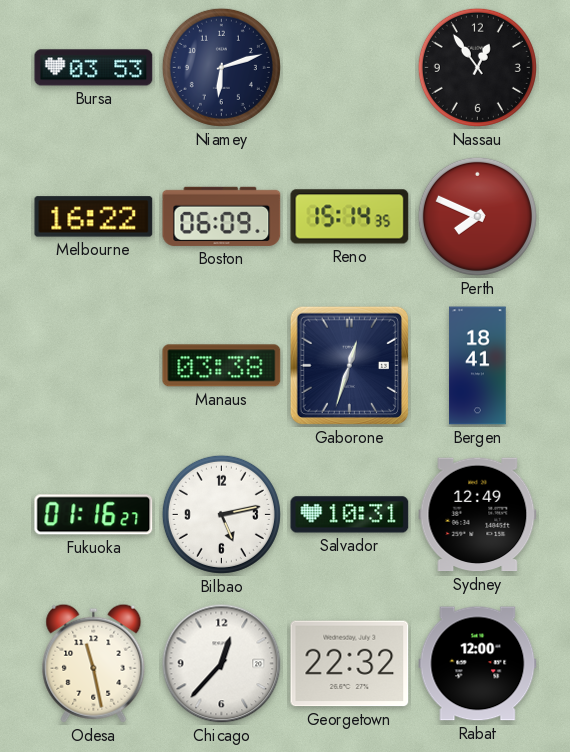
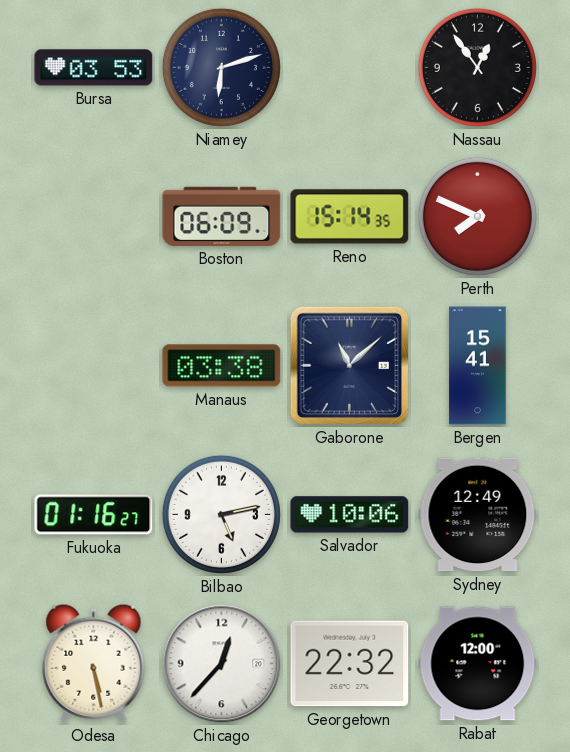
Melbourne: 16:22 -> none
Gaborone: 12:33 -> 11:08
Bergen: 18:41 -> 15:41
Salvador: 10:31 -> 10:06
Odesa: 11:28 -> 5:28
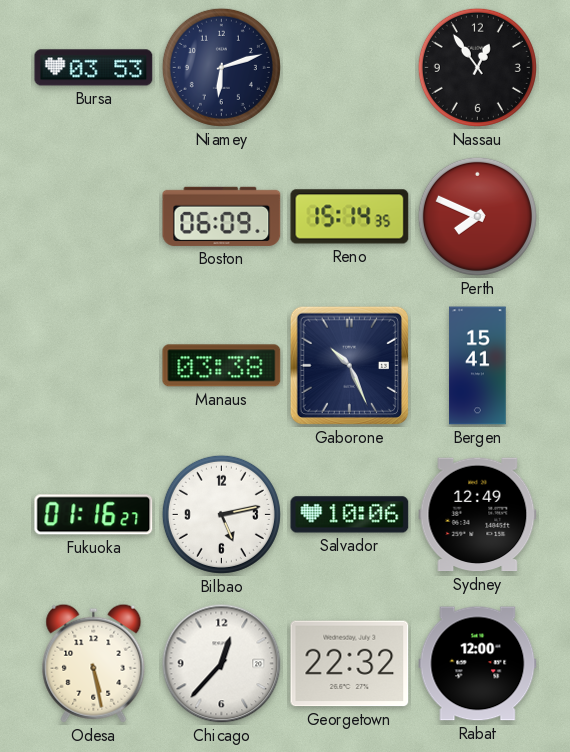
Gaborone: 11:08 -> 10:26
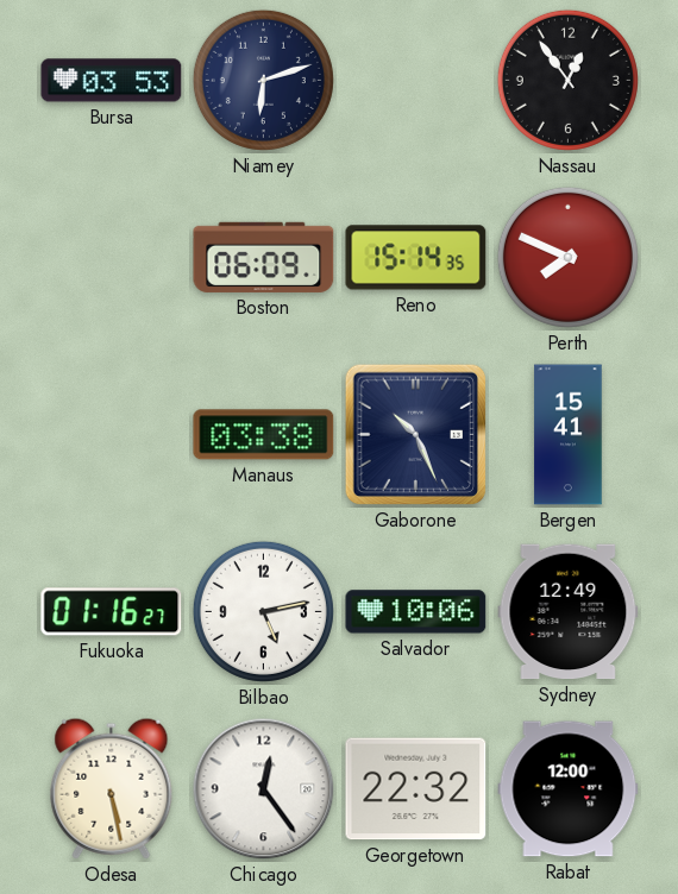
Chicago: 12:37 -> 12:24
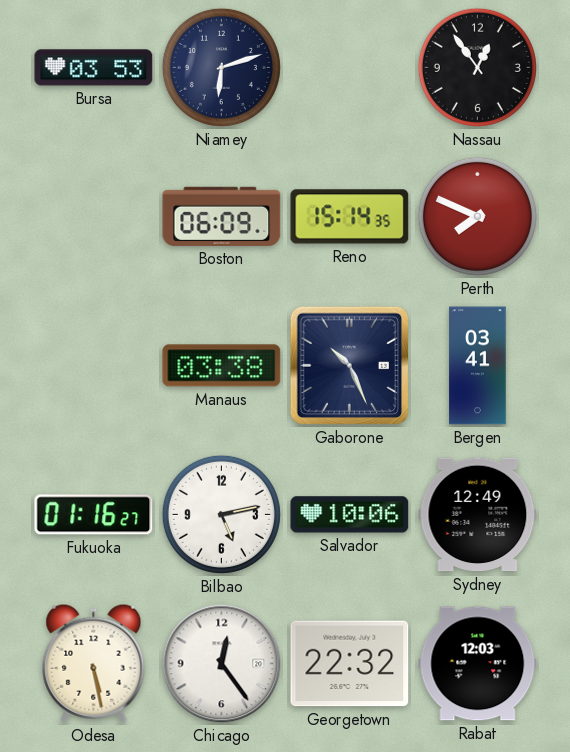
Bergen: 15:41 -> 03:41
Rabat: 12:00 -> 12:03
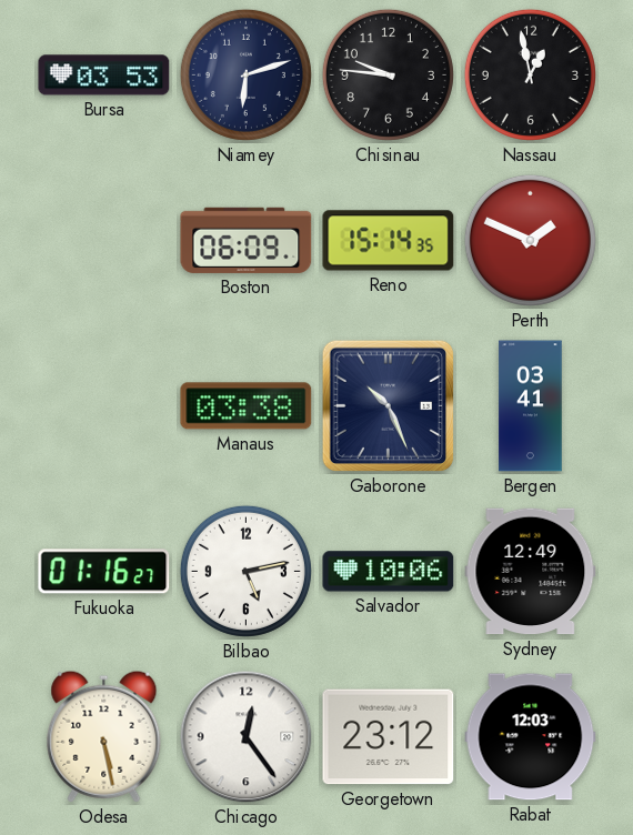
Chisinau: none -> 9:46
Nassau: 12:54 -> 12:58
Perth: 7:49 -> 1:49
Georgetown: 22:32 -> 23:12
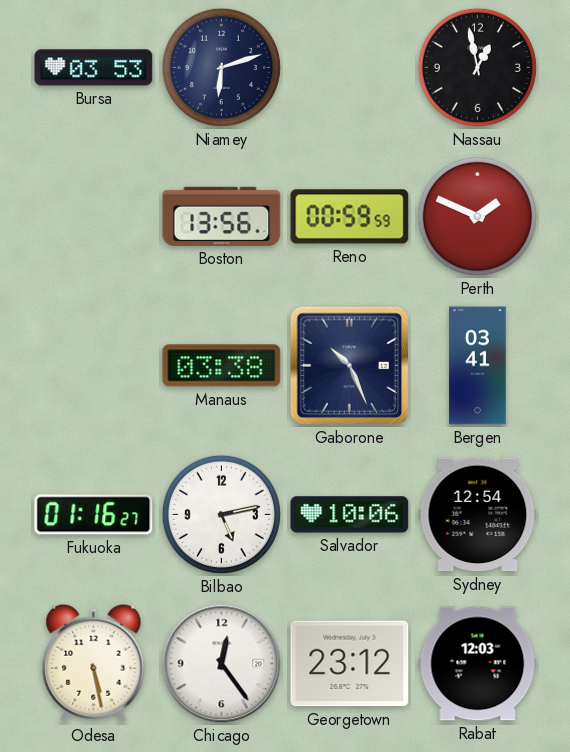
Chisinau: 9:46 -> none
Boston: 06:09 -> 13:56
Reno: 15:14 -> 00:59
Sydney: 12:49 -> 12:54
